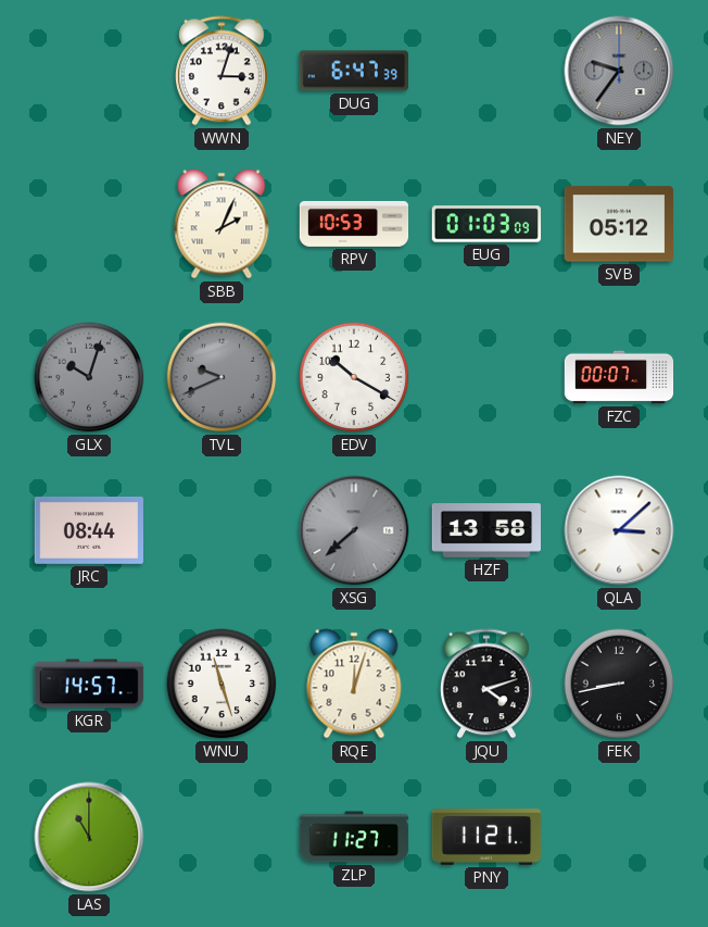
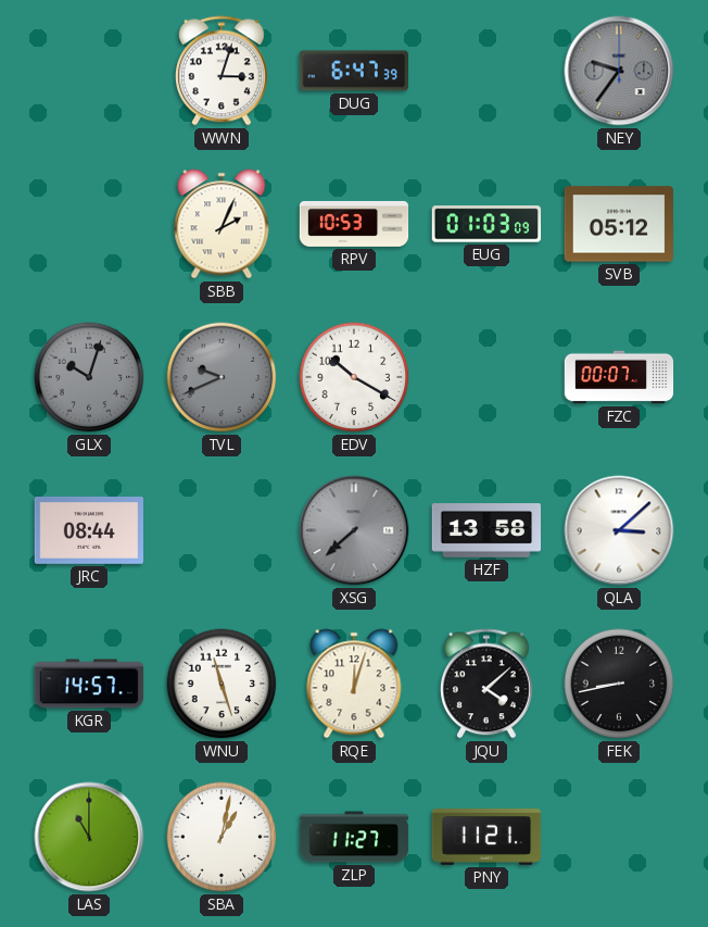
JQU: 4:12 -> 4:08
SBA: none -> 1:02
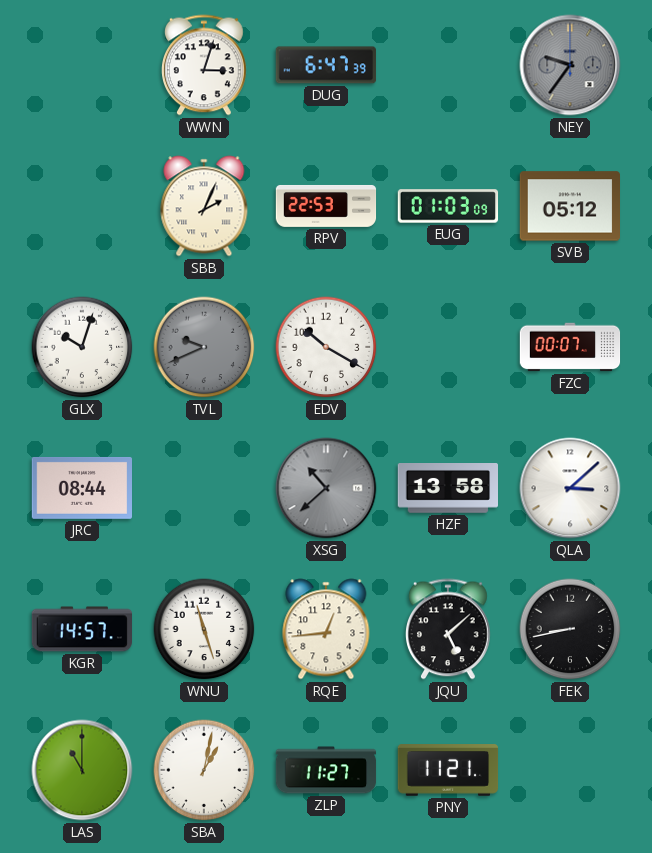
RPV: 10:53 -> 22:53
GLX dial: grey -> white
XSG: 7:38 -> 10:38
RQE: 12:03 -> 12:44
JQU: 4:08 -> 5:08
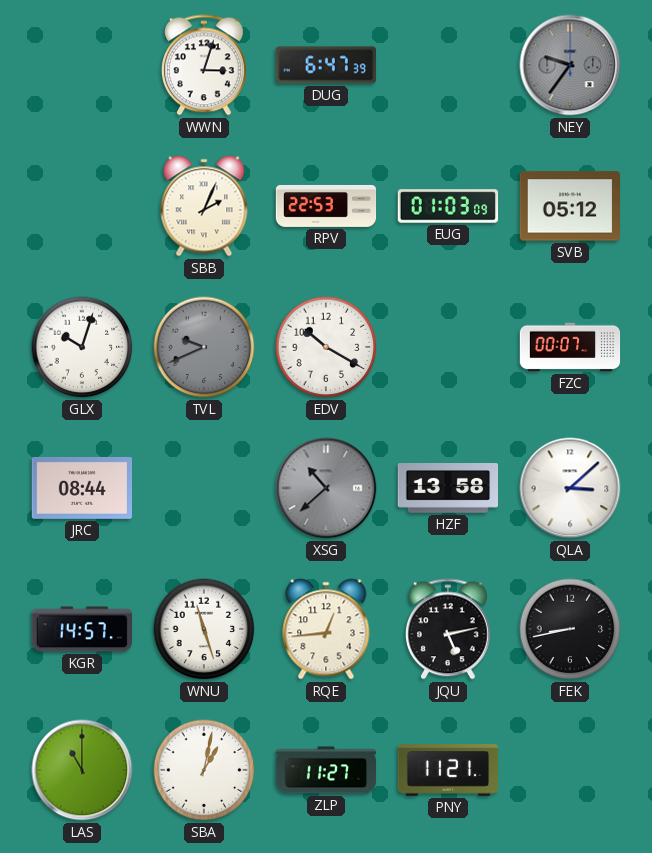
JQU: 5:08 -> 5:13
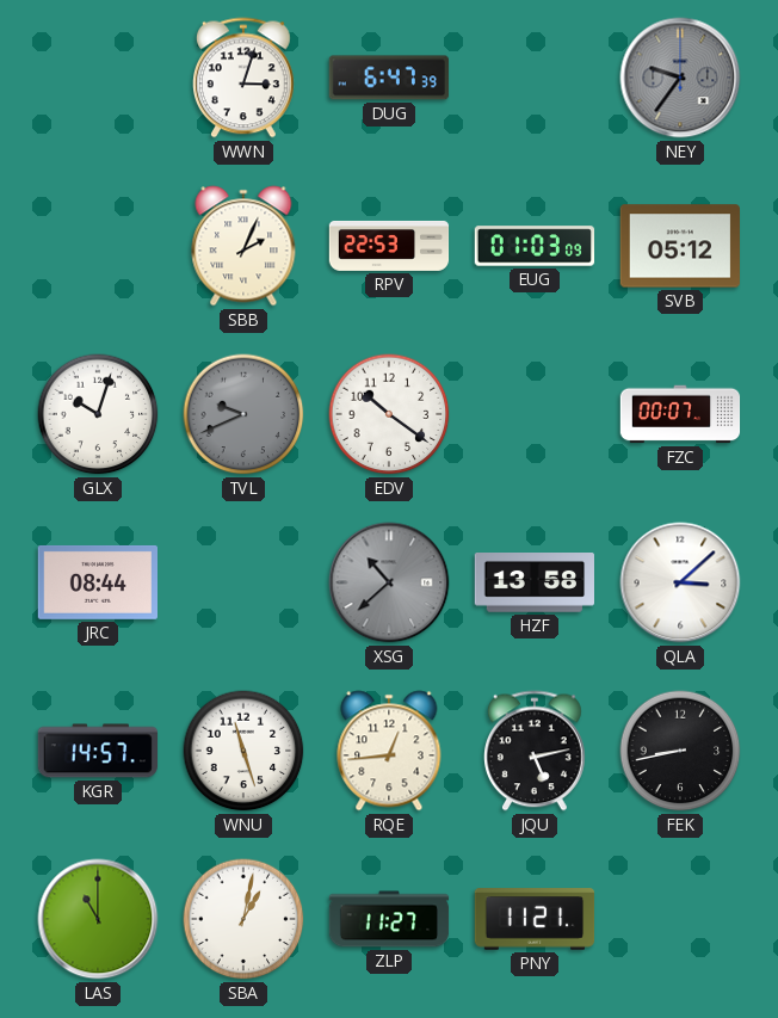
EDV: 10:20 -> 10:21
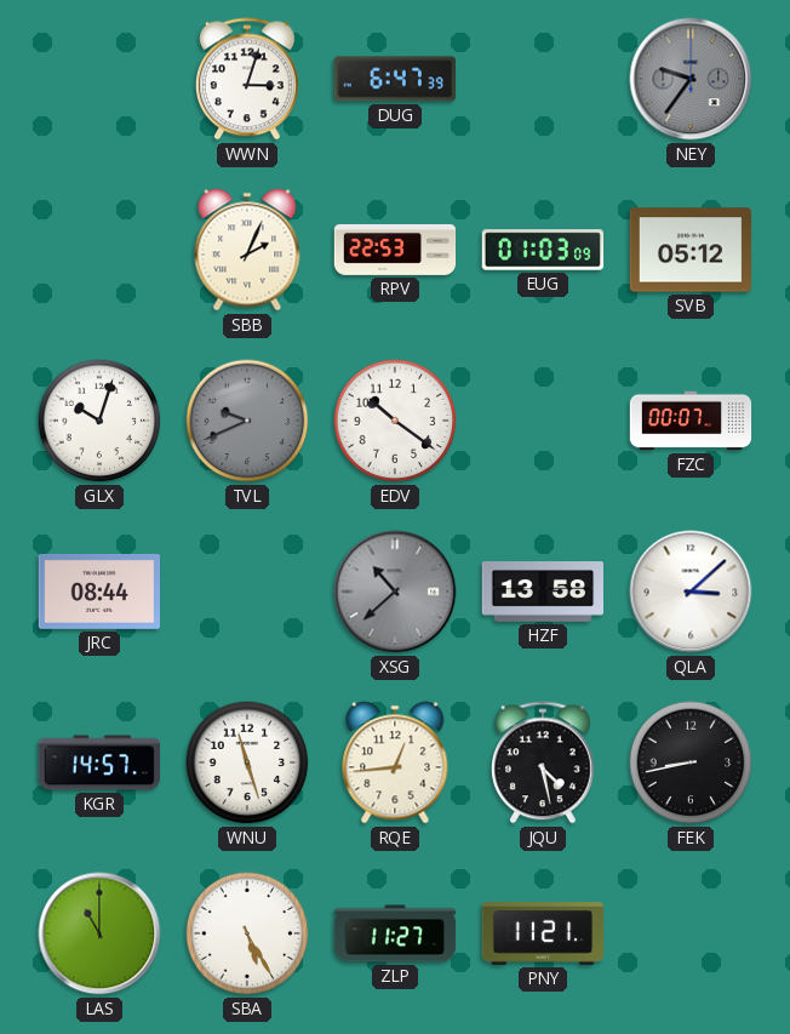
JQU: 5:13 -> 4:28
SBA: 1:02 -> 5:25
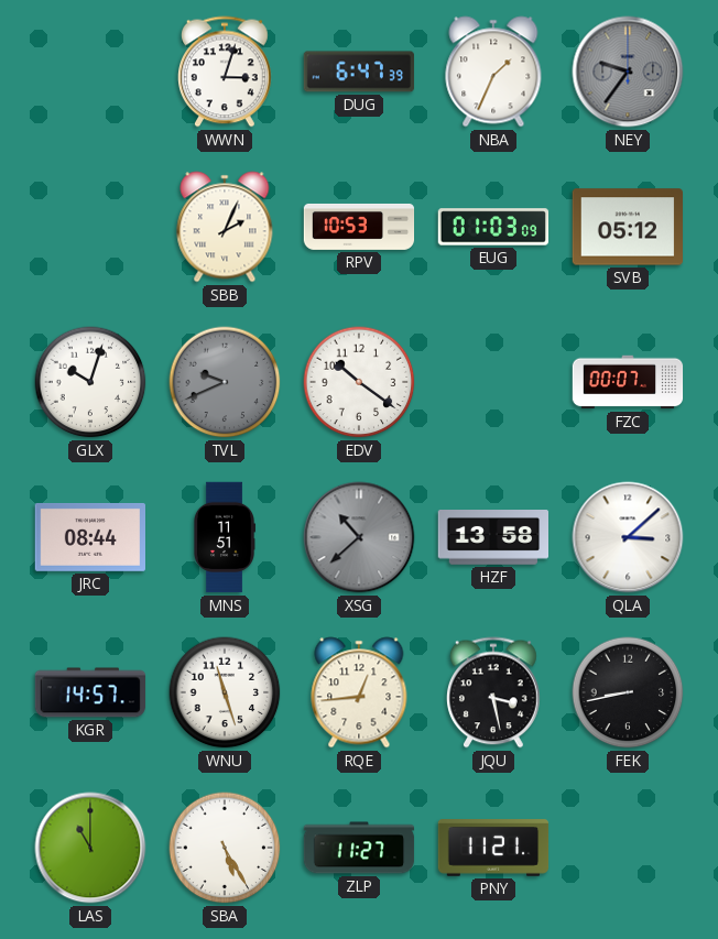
NBA: none -> 1:34
RPV: 22:53 -> 10:53
MNS: none -> 11:51
JQU: 4:28 -> 3:28
